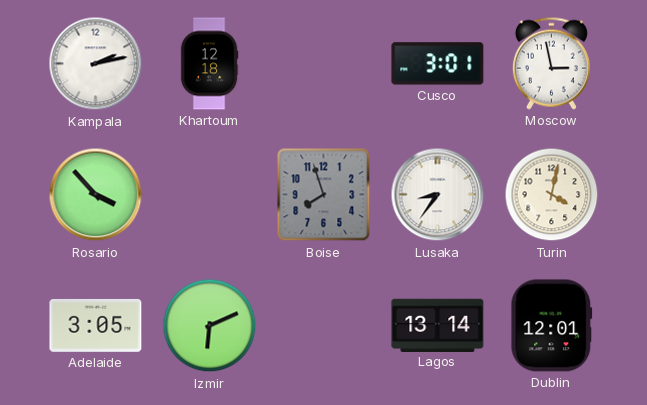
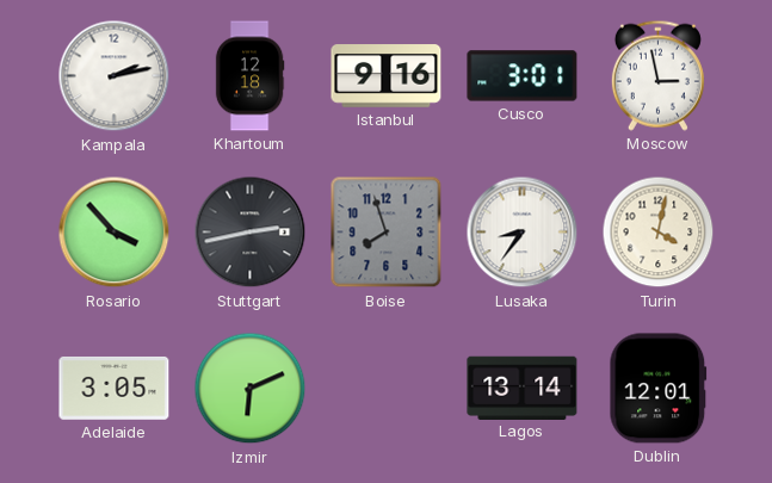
Istanbul: none -> 9:16
Stuttgart: none -> 2:43
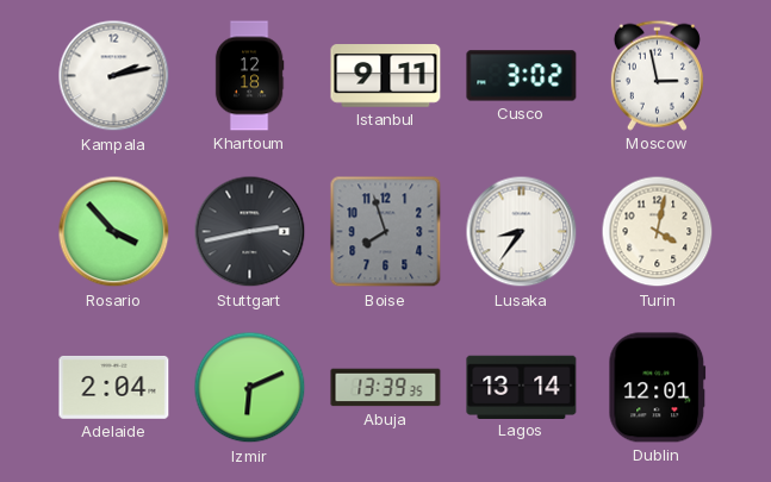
Istanbul: 9:16 -> 9:11
Cusco: 3:01 -> 3:02
Adelaide: 3:05 -> 2:04
Abuja: none -> 13:39
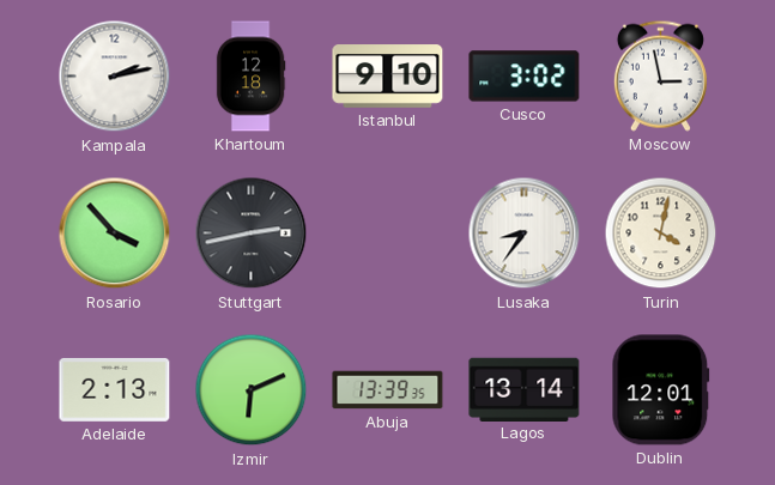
Istanbul: 9:11 -> 9:10
Boise: 7:57 -> none
Adelaide: 2:04 -> 2:13
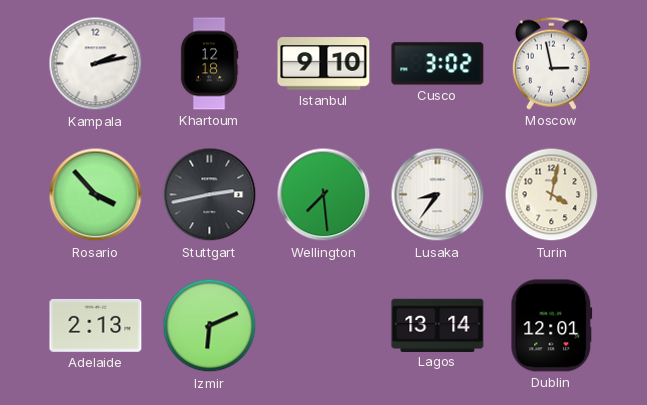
Wellington: none -> 7:29
Abuja: 13:39 -> none
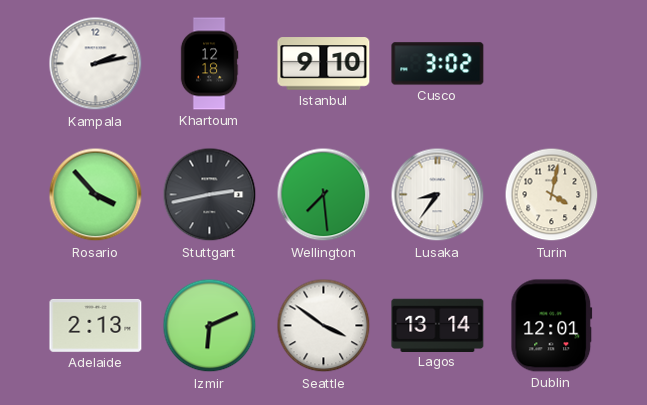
Moscow: 2:58 -> none
Seattle: none -> 3:51
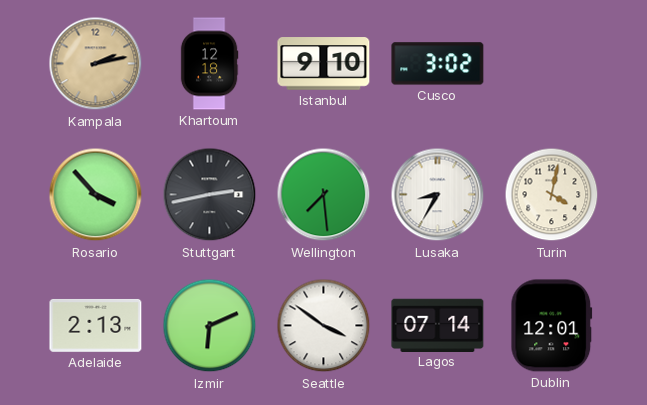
Kampala dial: white -> champagne
Lusaka: 8:36 -> 8:35
Lagos: 13:14 -> 07:14
